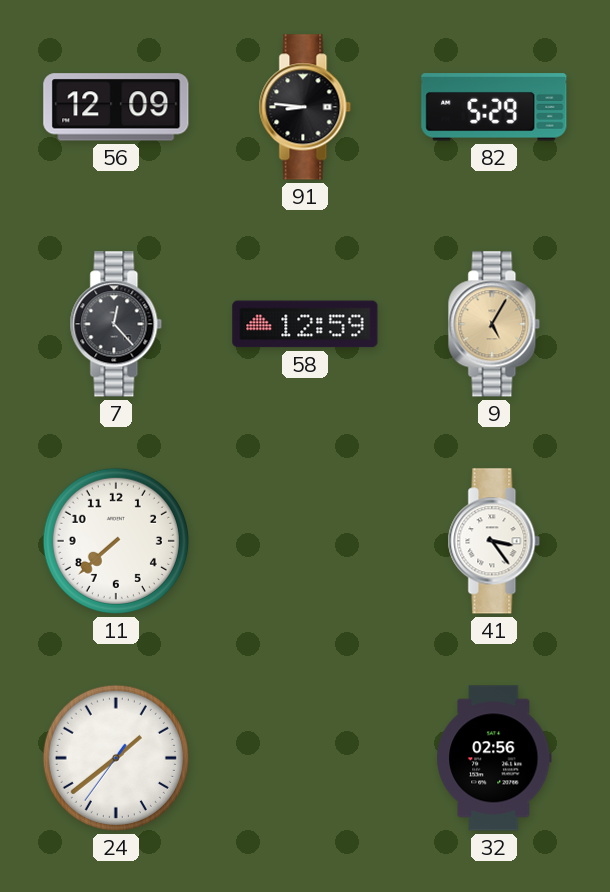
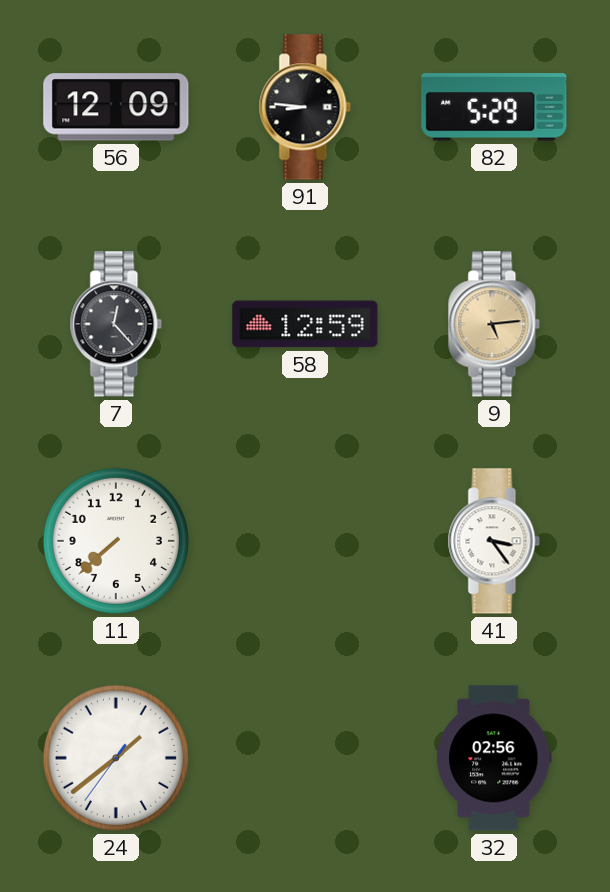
9: 5:05 -> 5:14
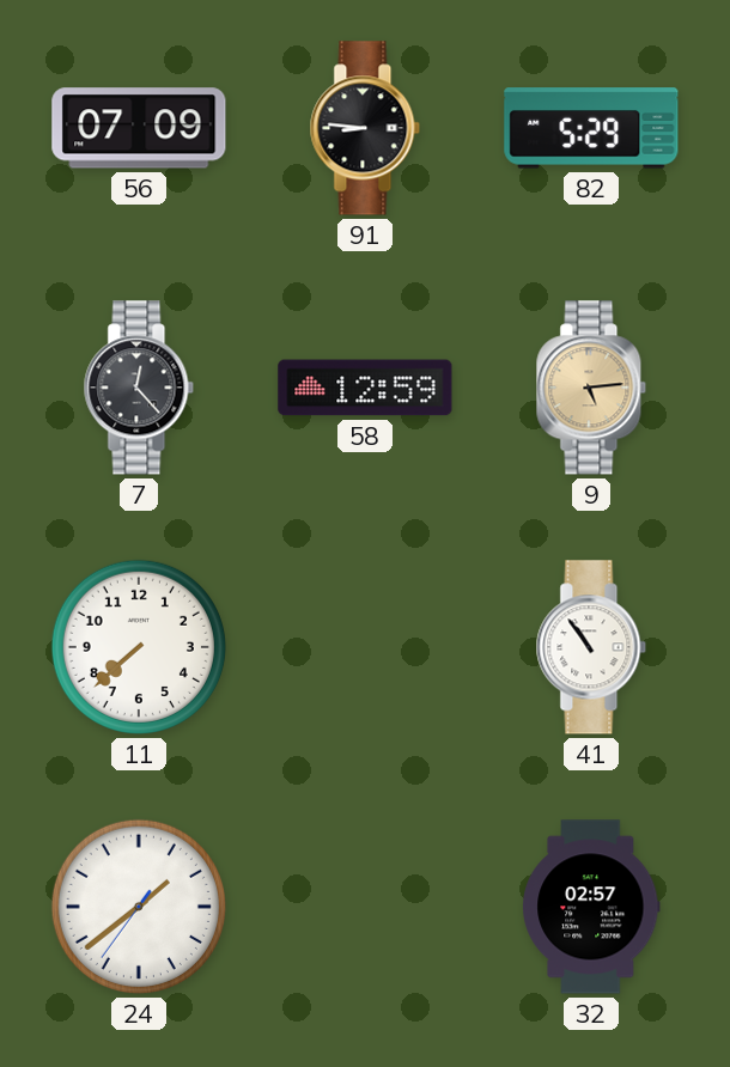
56: 12:09 -> 07:09
41: 3:24 -> 10:54
32: 02:56 -> 02:57
